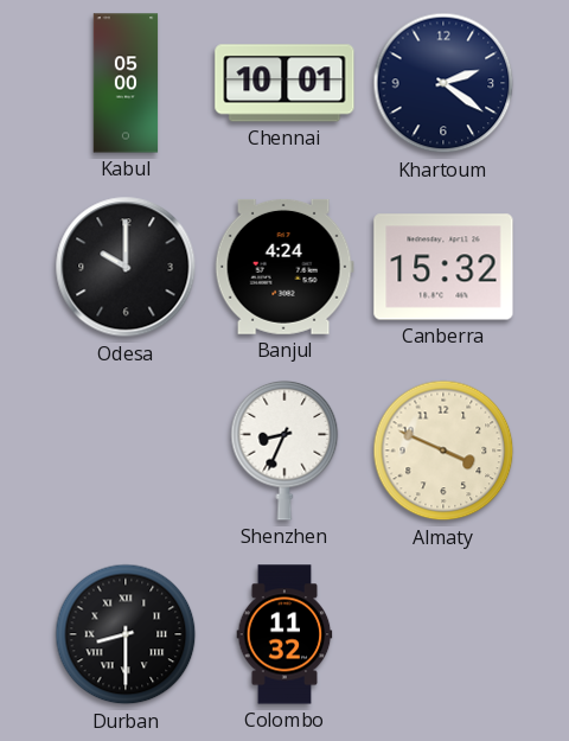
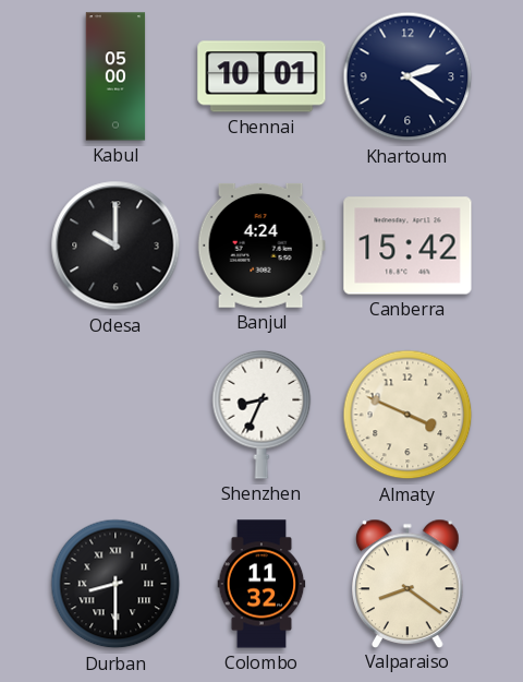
Canberra: 15:32 -> 15:42
Valparaiso: none -> 8:21
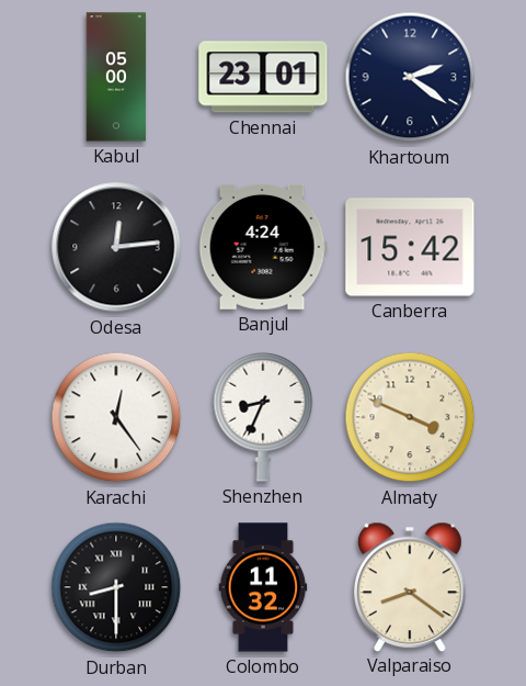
Chennai: 10:01 -> 23:01
Odesa: 10:00 -> 12:14
Karachi: none -> 12:24
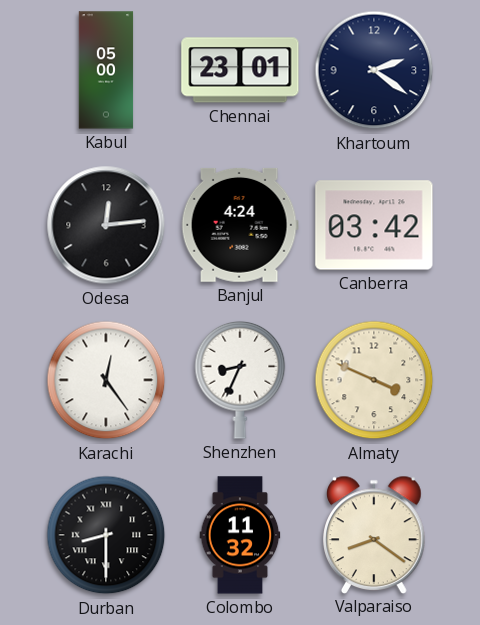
Canberra: 15:42 -> 03:42
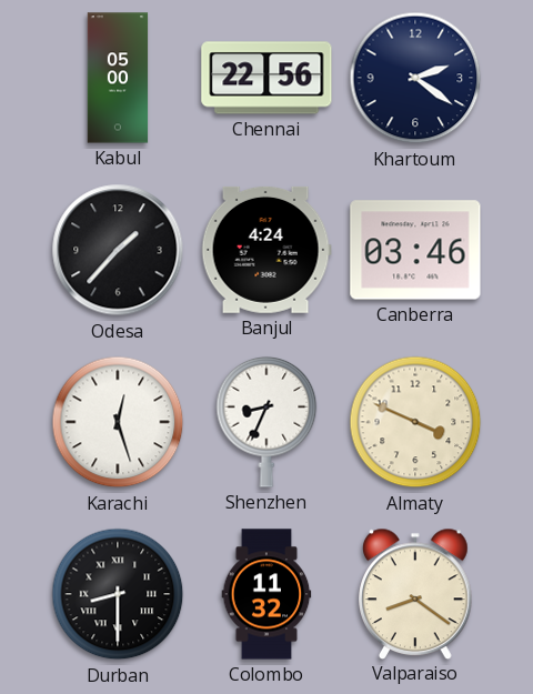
Chennai: 23:01 -> 22:56
Odesa: 12:14 -> 1:37
Canberra: 03:42 -> 03:46
Karachi: 12:24 -> 12:27
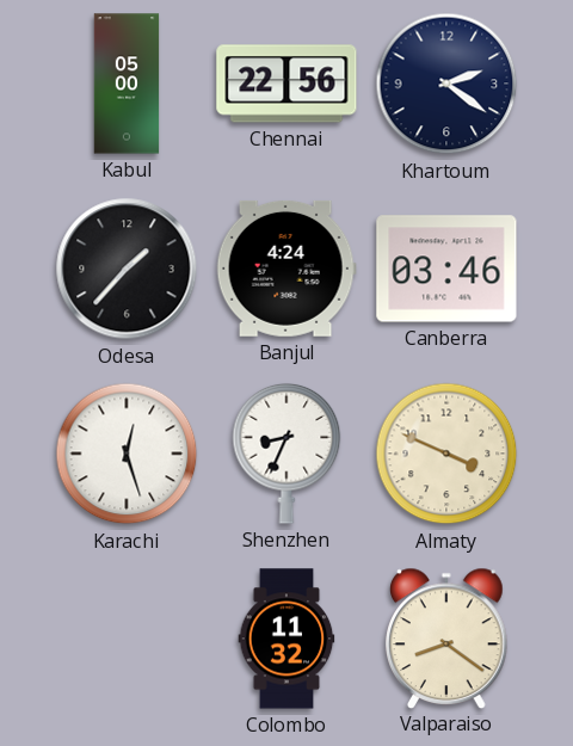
Durban: 8:30 -> none
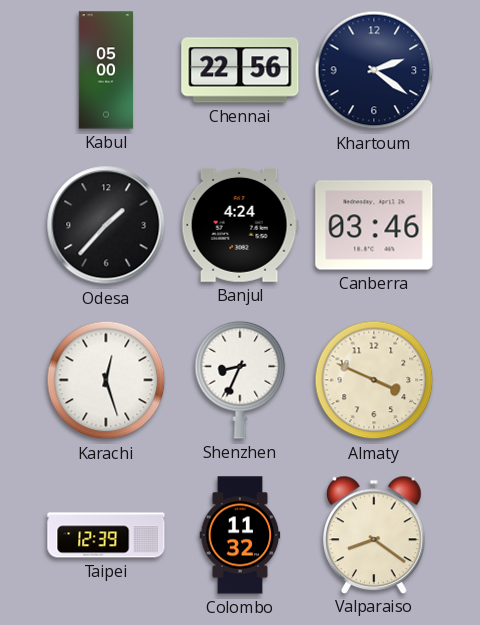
Taipei: none -> 12:39
